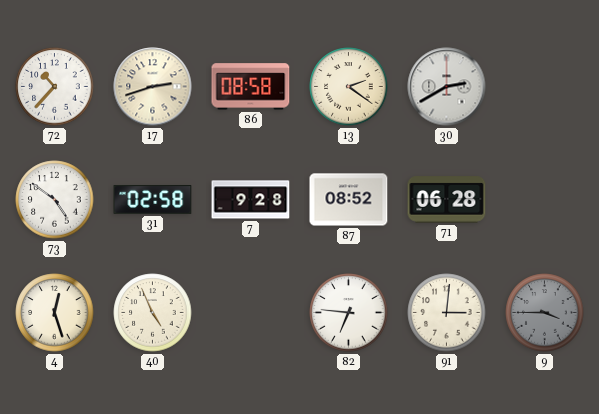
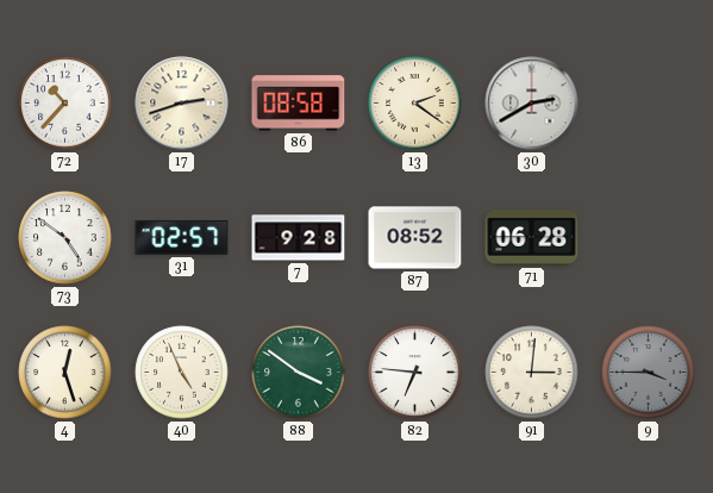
31: 02:58 -> 02:57
88: none -> 3:51
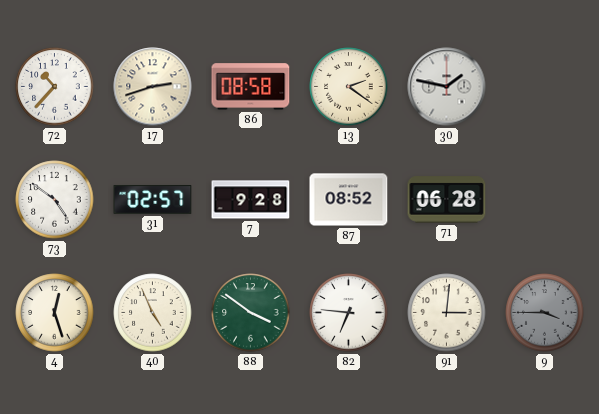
30: 2:40 -> 1:47
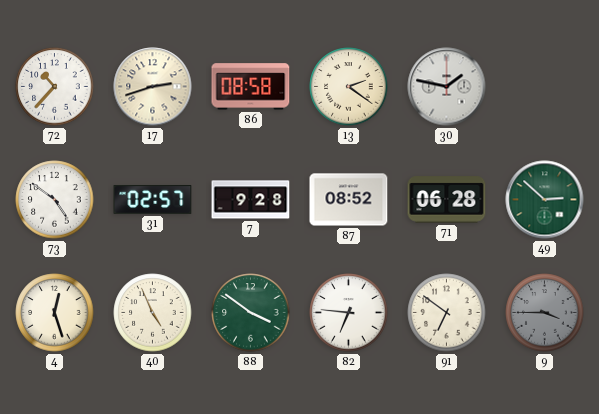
49: none -> 2:52
91: 3:01 -> 6:51
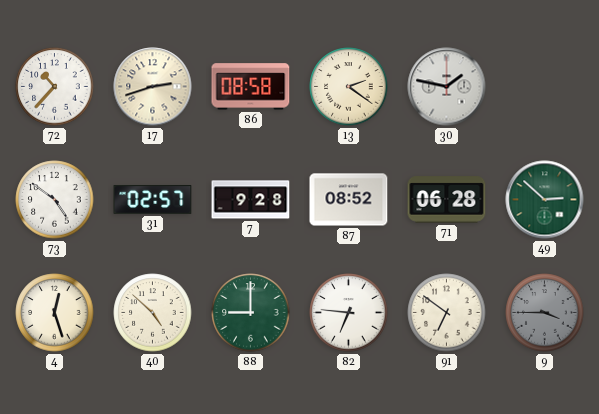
40: 4:56 -> 4:52
88: 3:51 -> 9:00
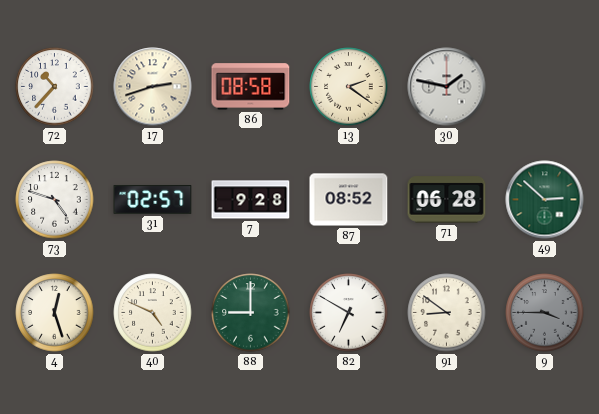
73: 4:51 -> 4:48
40: 4:52 -> 4:49
82: 6:46 -> 6:50
91: 6:51 -> 8:51
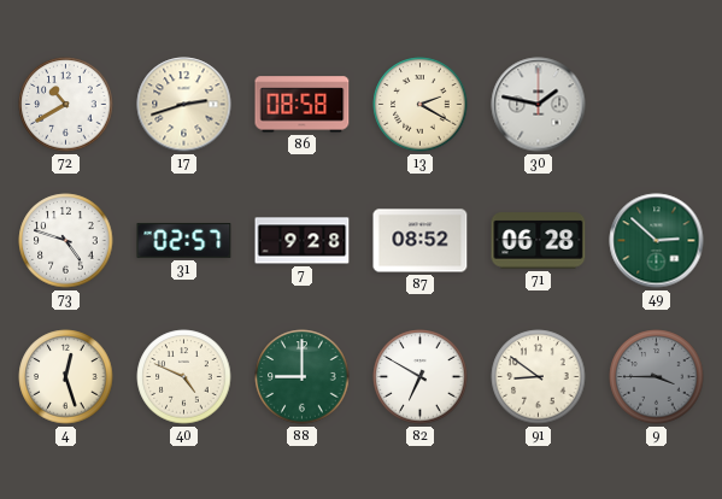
72: 10:37 -> 10:40
13: 2:21 -> 2:20
